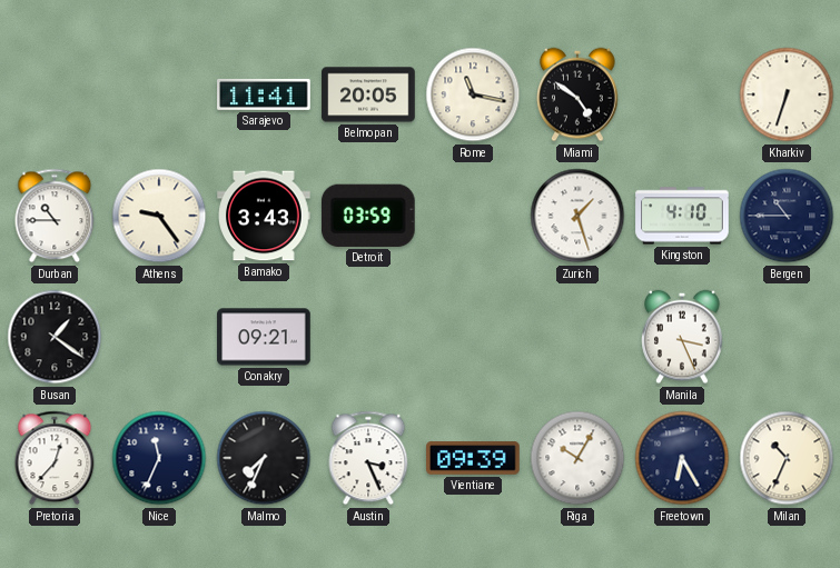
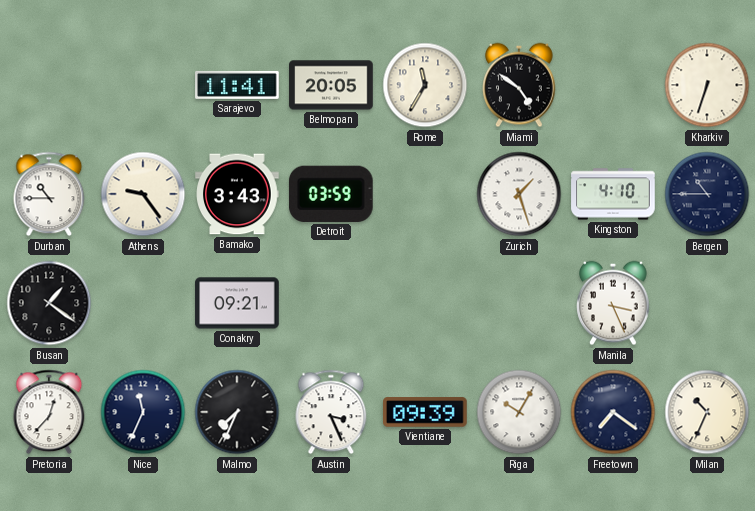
Rome: 11:17 -> 11:35
Freetown: 6:25 -> 7:21
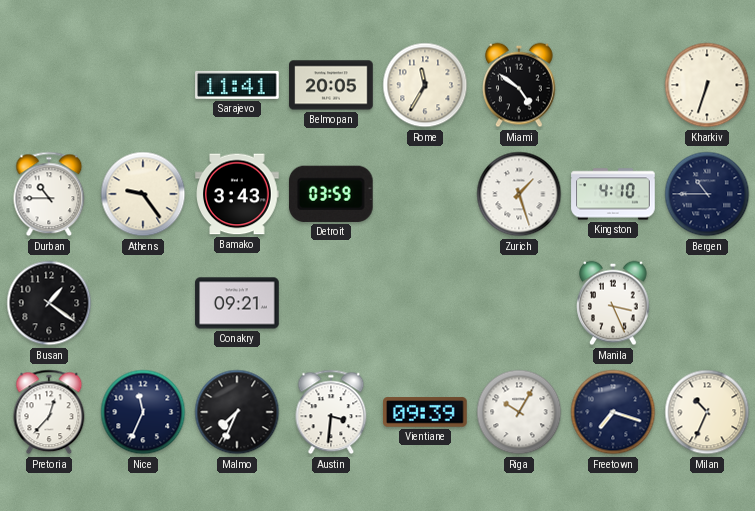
Austin: 3:26 -> 3:31
Freetown: 7:21 -> 7:18
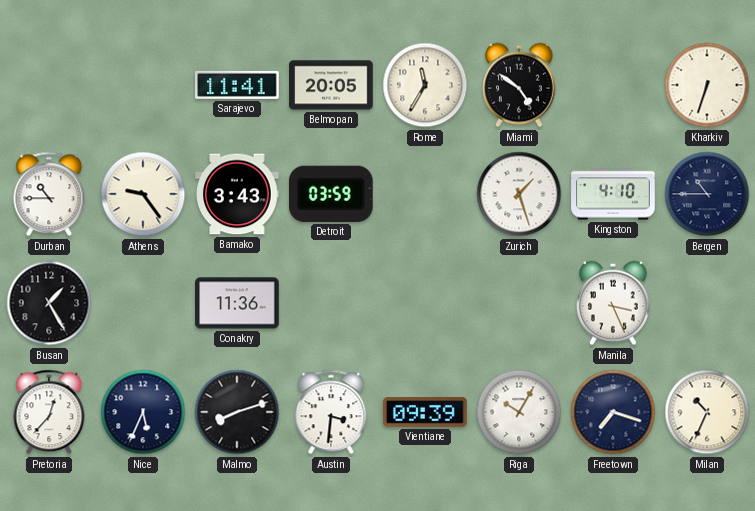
Busan: 1:21 -> 1:25
Conakry: 09:21 -> 11:36
Nice: 11:34 -> 5:34
Malmo: 7:34 -> 8:12
